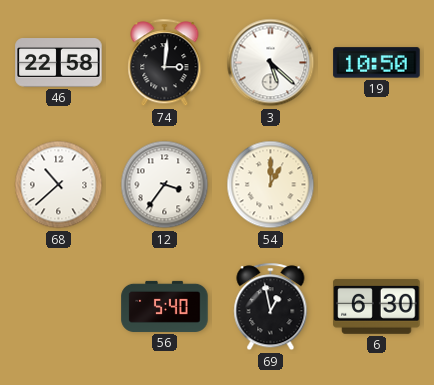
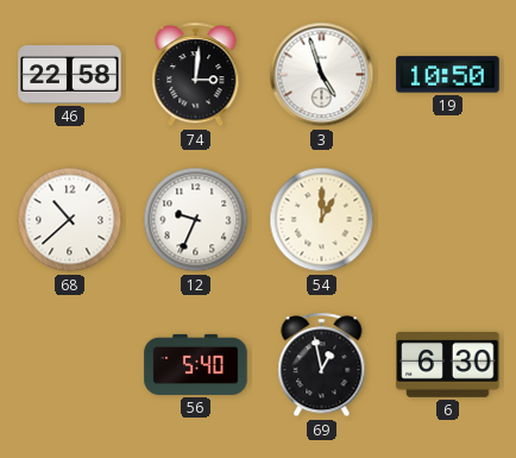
3: 5:22 -> 4:57
12: 3:36 -> 9:34
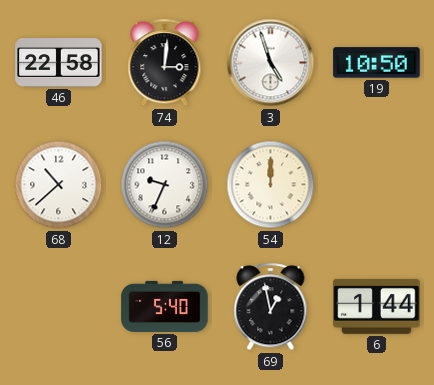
54: 1:00 -> 12:00
6: 6:30 -> 1:44
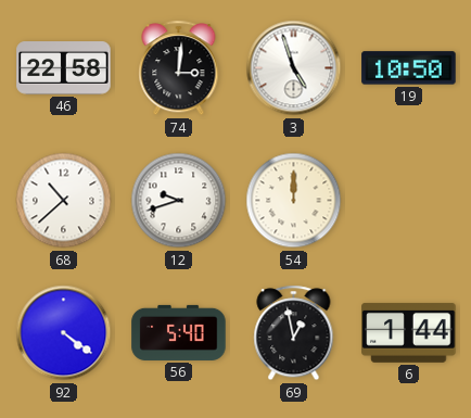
12: 9:34 -> 9:42
92: none -> 4:21
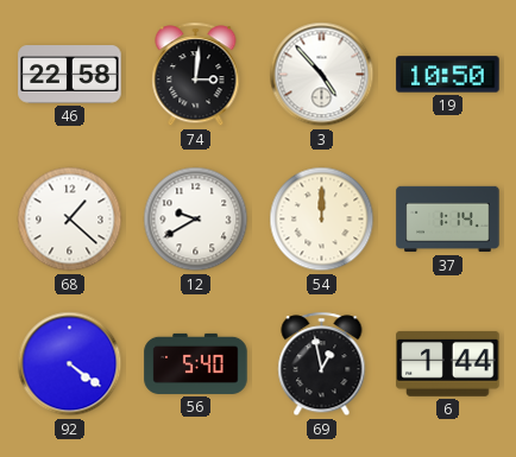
3: 4:57 -> 4:53
68: 10:38 -> 1:22
12: 9:42 -> 9:40
37: none -> 1:14
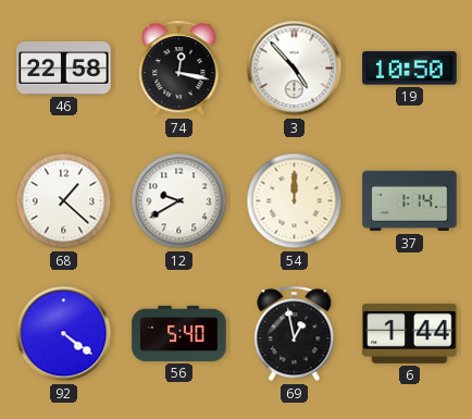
74: 3:01 -> 12:17
